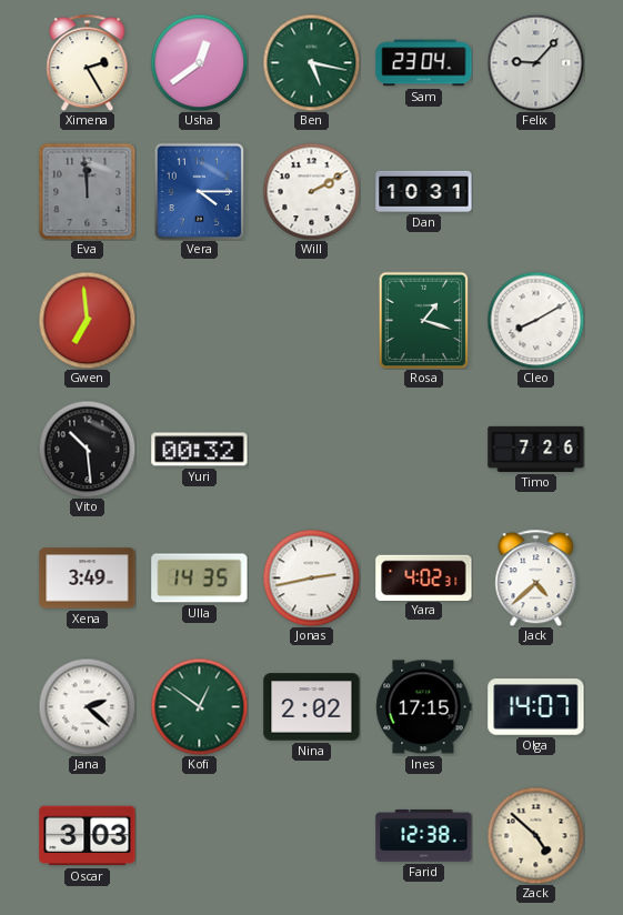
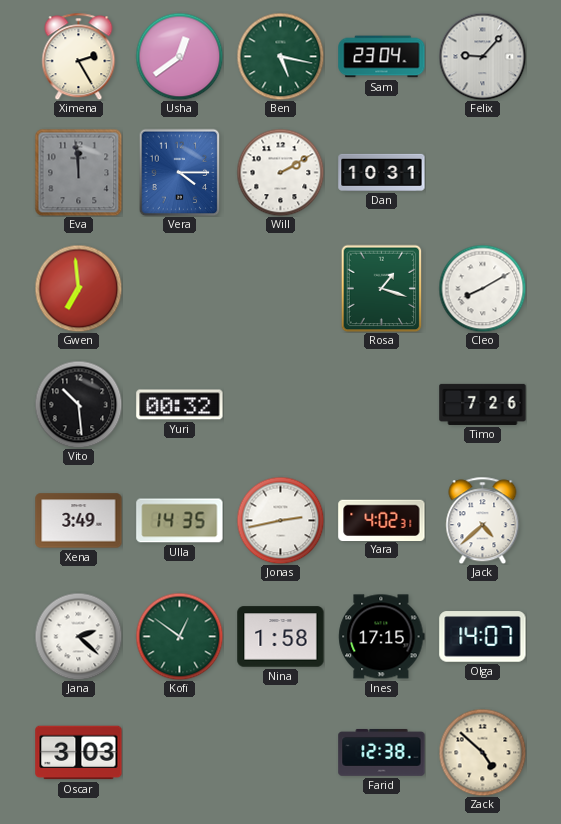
Nina: 2:02 -> 1:58
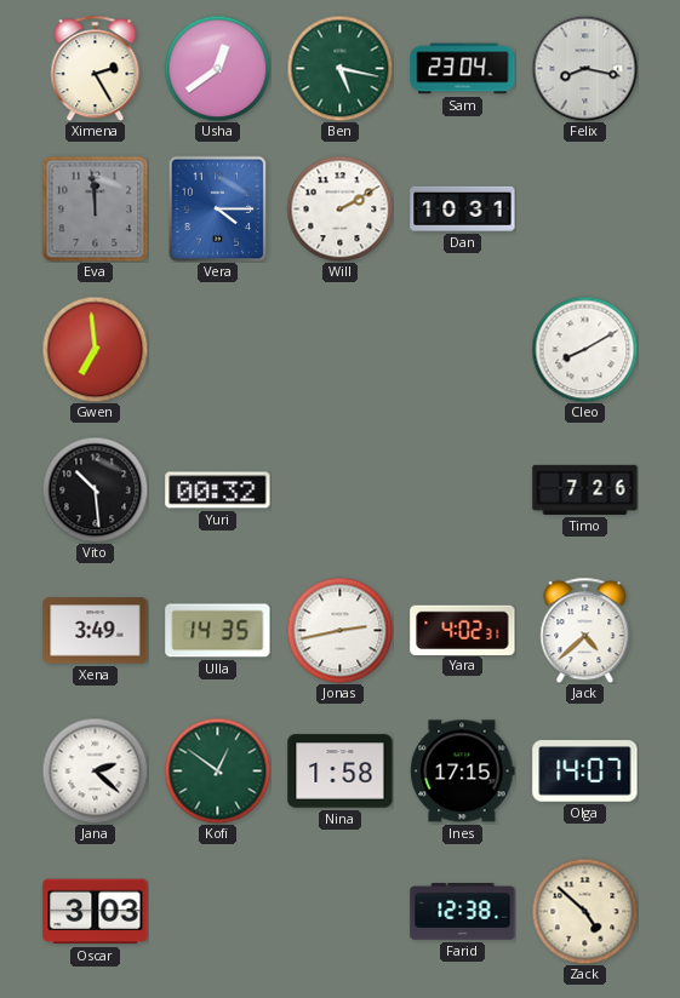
Felix: 9:07 -> 8:17
Rosa: 1:18 -> none
